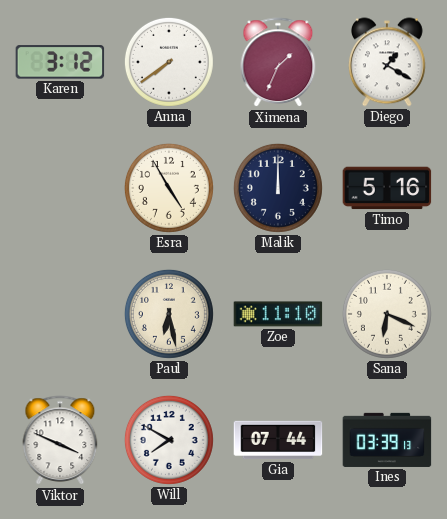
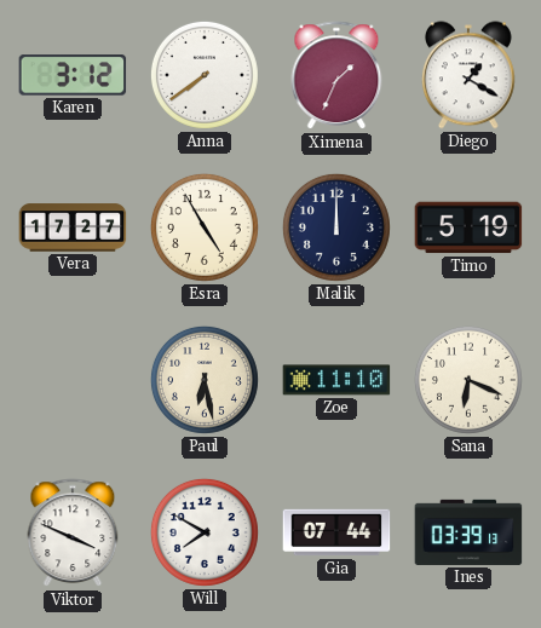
Vera: none -> 17:27
Timo: 5:16 -> 5:19
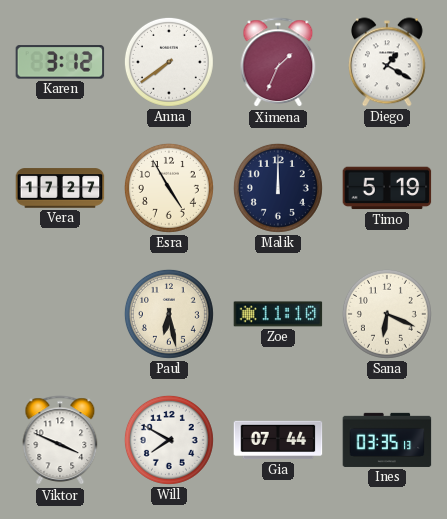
Ines: 03:39 -> 03:35
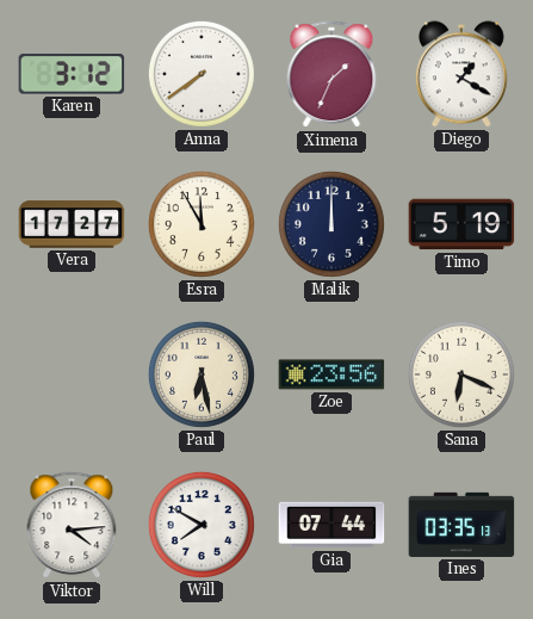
Esra: 4:55 -> 11:55
Zoe: 11:10 -> 23:56
Viktor: 3:49 -> 4:14
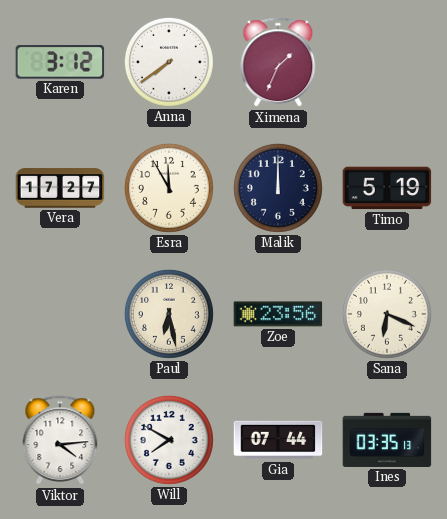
Diego: 1:20 -> none
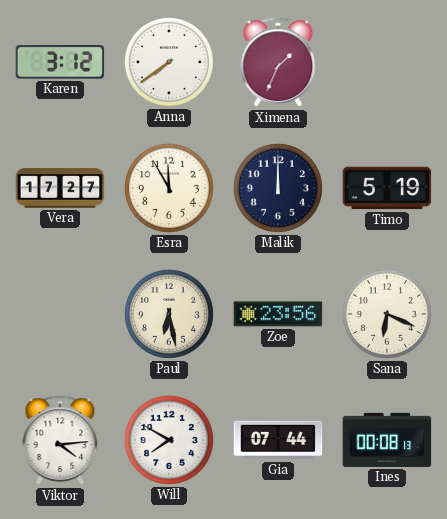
Ines: 03:35 -> 00:08
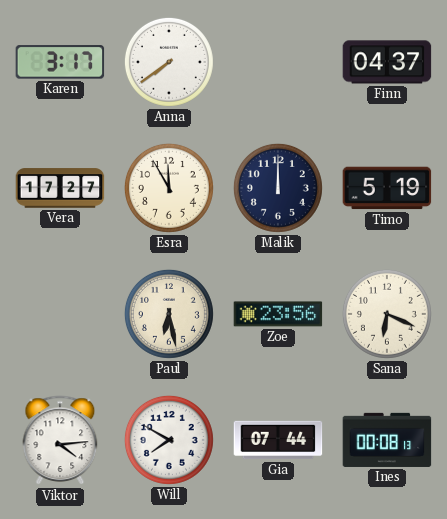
Karen: 3:12 -> 3:17
Ximena: 1:34 -> none
Finn: none -> 04:37
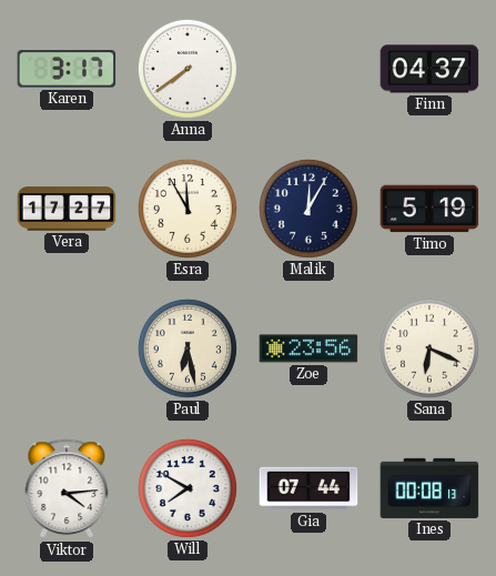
Malik: 12:00 -> 12:05
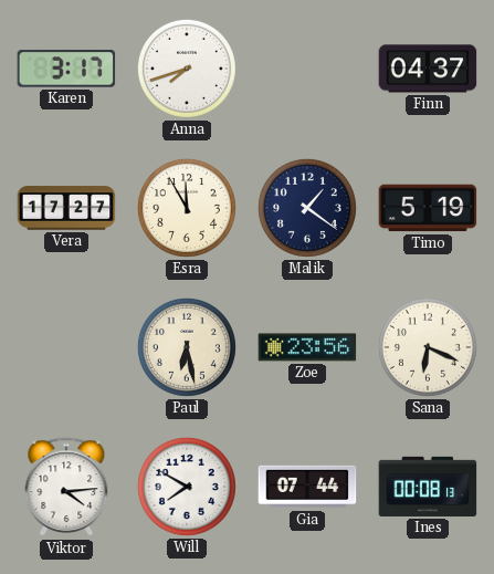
Anna: 7:39 -> 7:42
Malik: 12:05 -> 1:21
